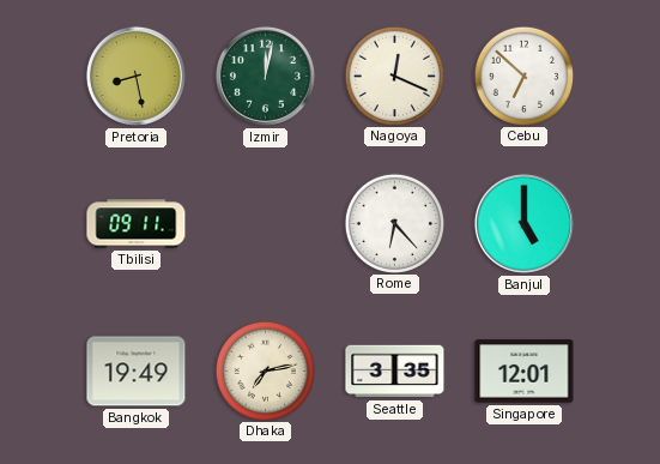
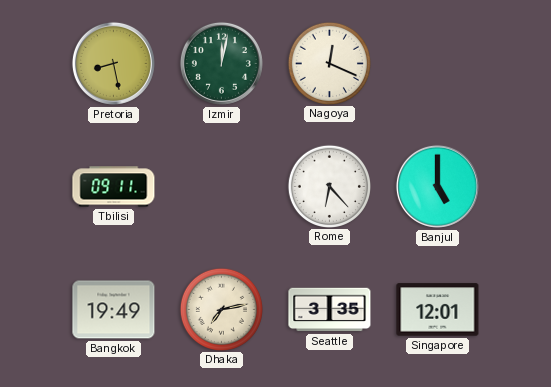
Cebu: 6:52 -> none
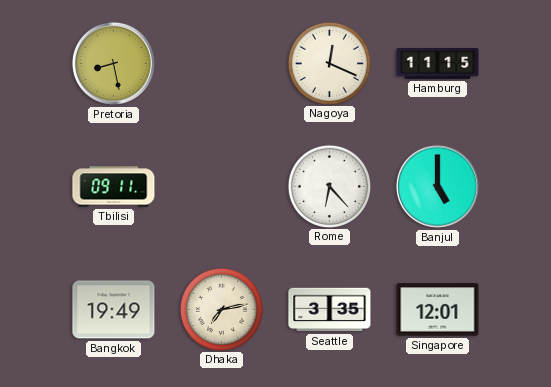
Izmir: 12:02 -> none
Hamburg: none -> 11:15
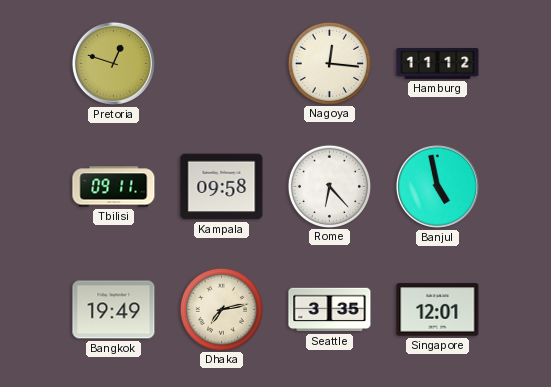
Pretoria: 8:28 -> 12:48
Nagoya: 12:19 -> 12:16
Hamburg: 11:15 -> 11:12
Kampala: none -> 09:58
Banjul: 5:00 -> 4:58
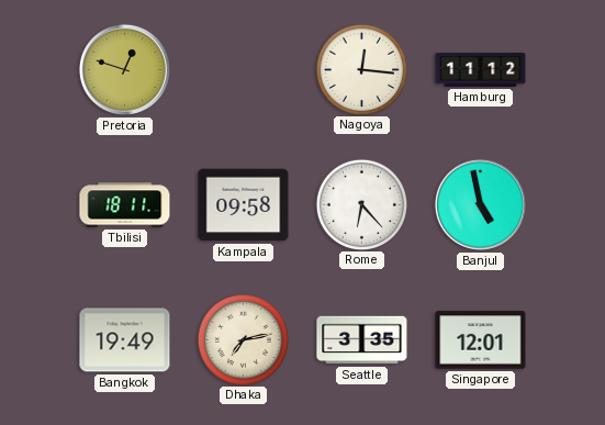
Tbilisi: 09:11 -> 18:11
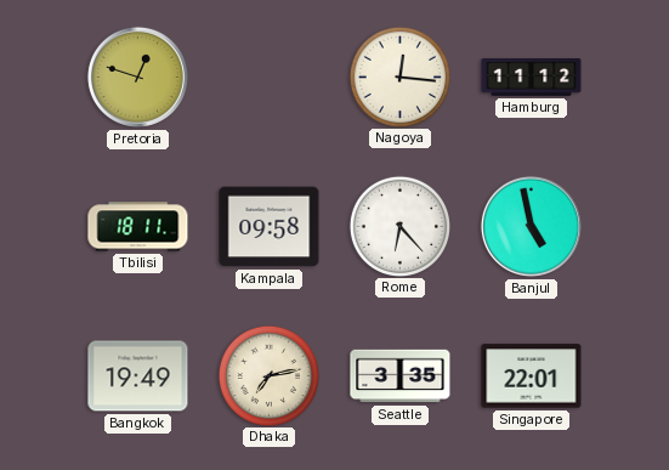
Singapore: 12:01 -> 22:01
